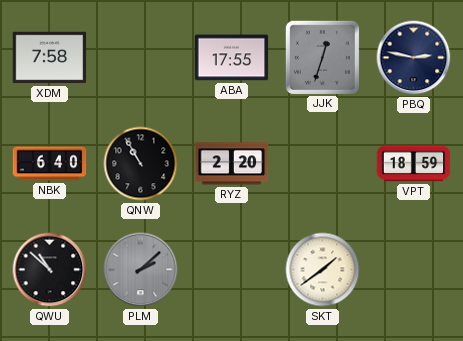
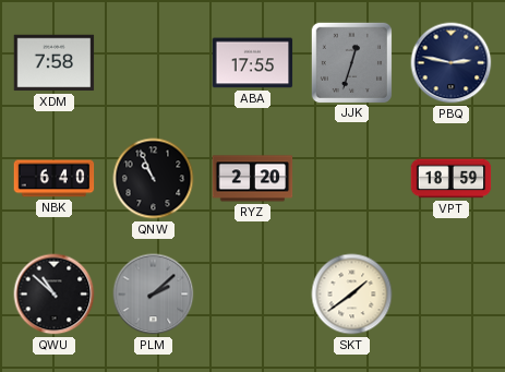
QNW: 10:55 -> 10:56
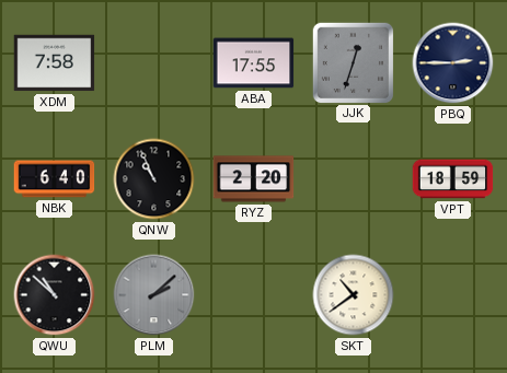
PBQ: 2:47 -> 2:45
SKT: 1:39 -> 10:39
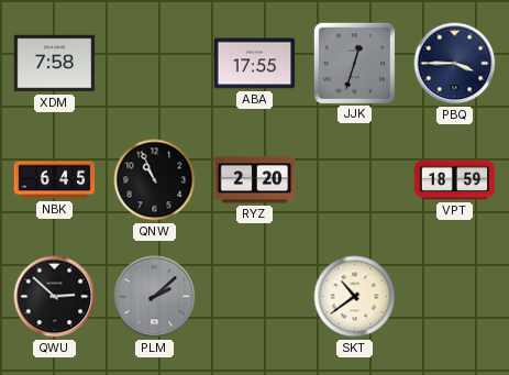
PBQ: 2:45 -> 3:45
NBK: 6:40 -> 6:45
QWU: 10:52 -> 2:52
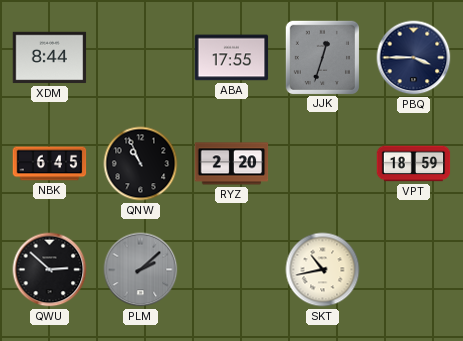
XDM: 7:58 -> 8:44
SKT: 10:39 -> 10:43
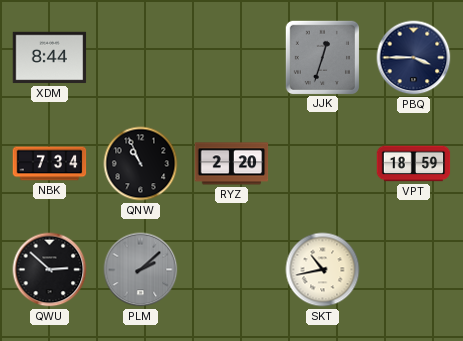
ABA: 17:55 -> none
NBK: 6:45 -> 7:34
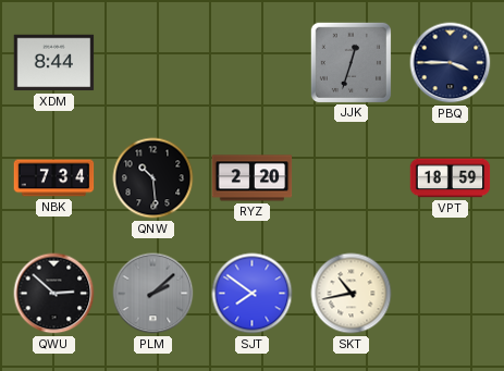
QNW: 10:56 -> 10:29
SJT: none -> 7:51
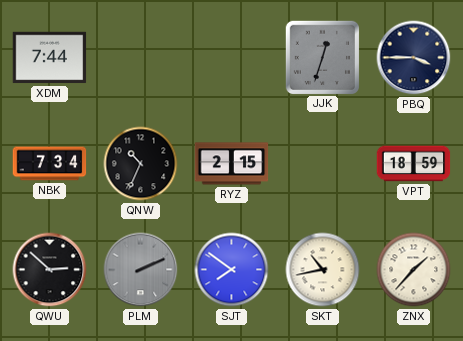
XDM: 8:44 -> 7:44
QNW: 10:29 -> 10:34
RYZ: 2:20 -> 2:15
PLM: 2:08 -> 2:11
ZNX: none -> 1:37
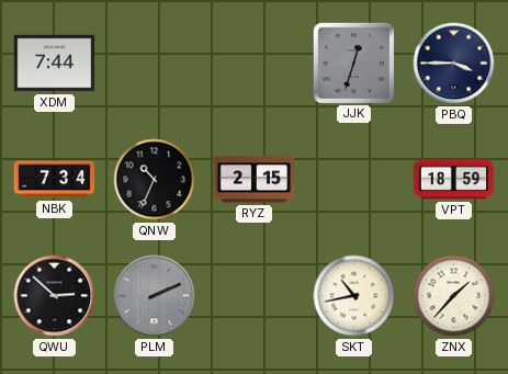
SJT: 7:51 -> none
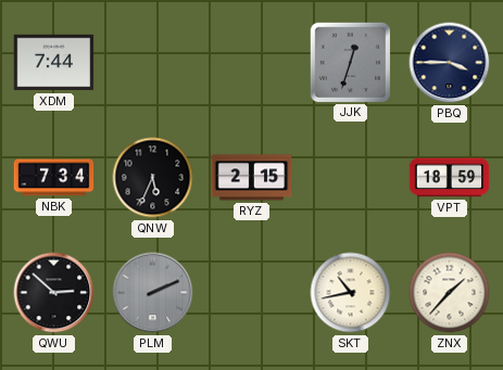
QNW: 10:34 -> 5:34
